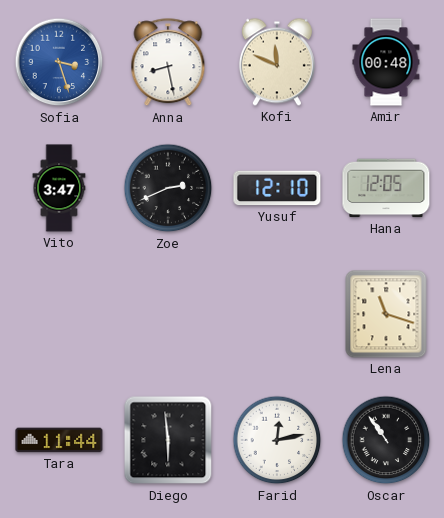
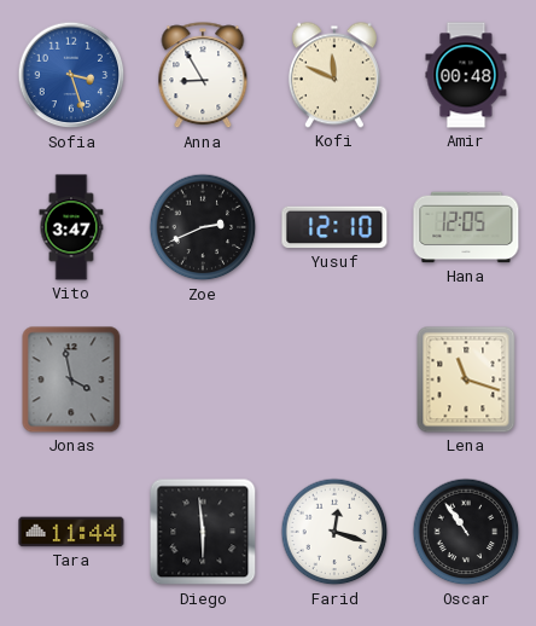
Anna: 8:28 -> 8:55
Jonas: none -> 3:58
Farid: 12:13 -> 12:18
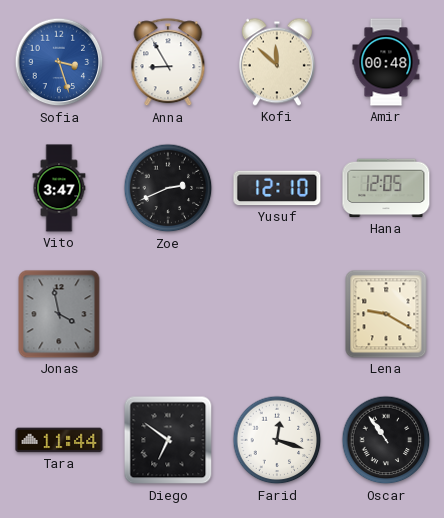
Kofi: 11:49 -> 11:52
Lena: 11:18 -> 9:20
Diego: 5:59 -> 6:51
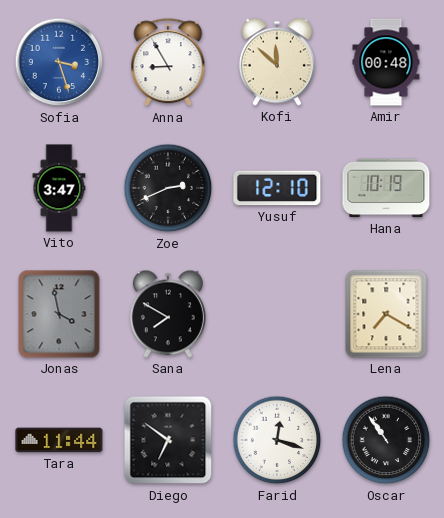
Hana: 12:05 -> 10:19
Sana: none -> 7:50
Lena: 9:20 -> 7:20
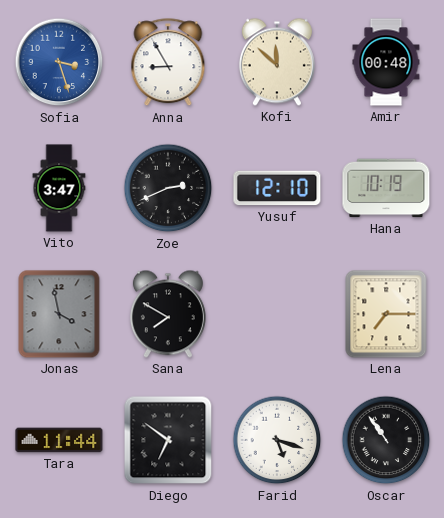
Lena: 7:20 -> 7:15
Farid: 12:18 -> 5:18
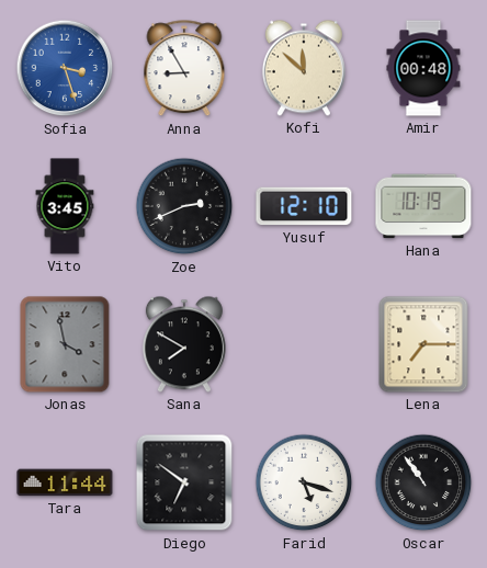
Vito: 3:47 -> 3:45
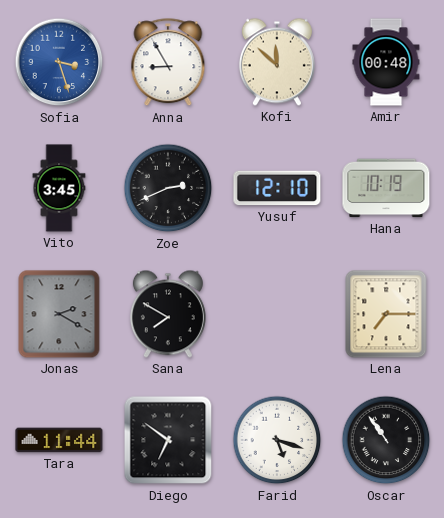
Jonas: 3:58 -> 2:20
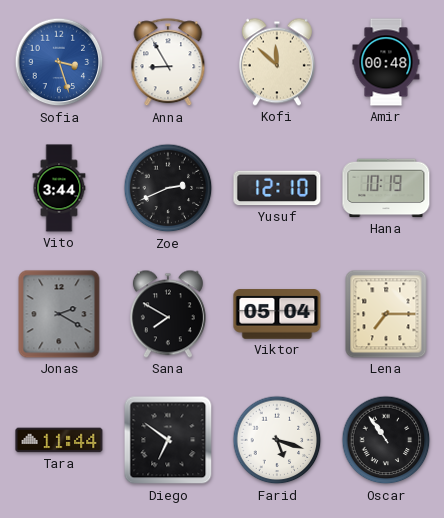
Vito: 3:45 -> 3:44
Viktor: none -> 05:04
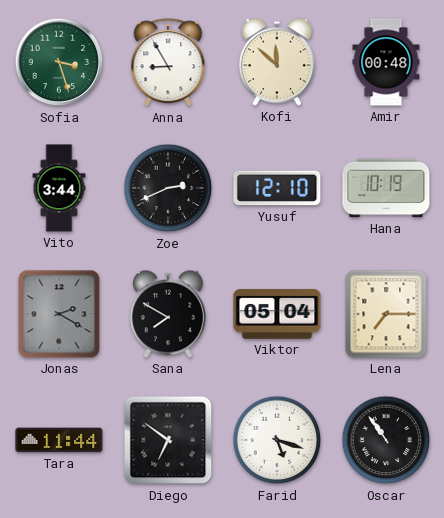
Sofia dial: blue -> green
